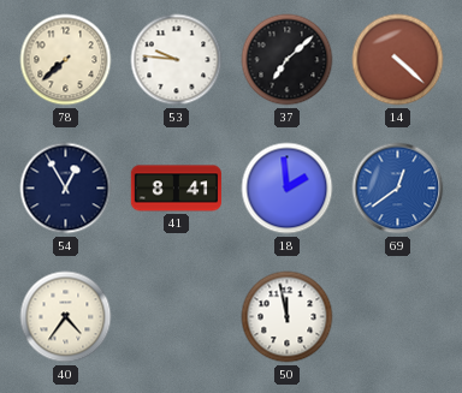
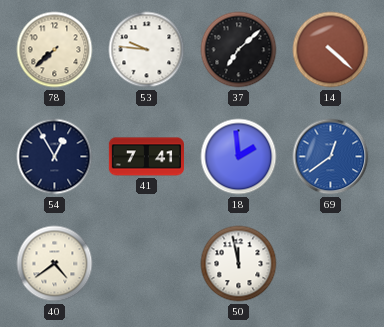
41: 8:41 -> 7:41
40: 4:36 -> 4:39
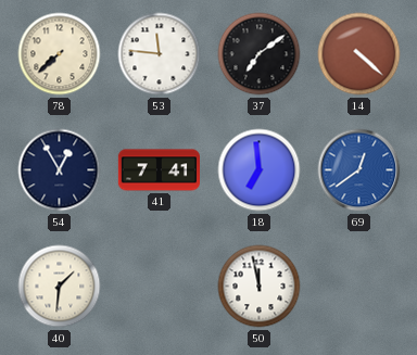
53: 9:46 -> 11:46
37: 7:08 -> 7:09
18: 1:59 -> 6:59
40: 4:39 -> 1:31
